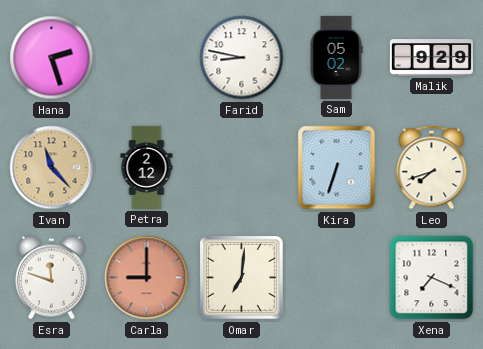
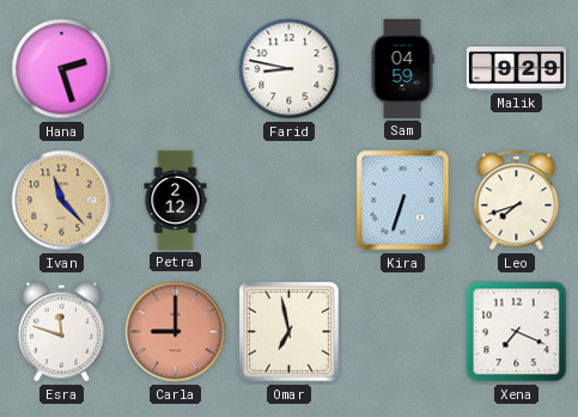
Sam: 05:02 -> 04:59
Omar: 7:01 -> 6:58
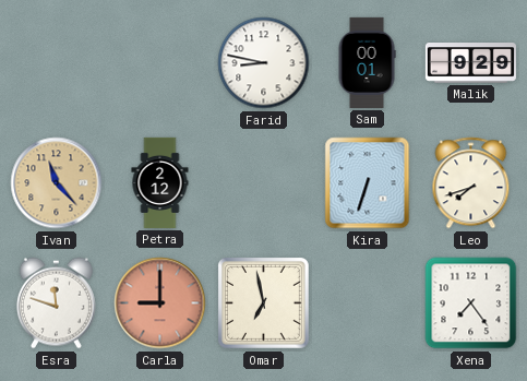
Hana: 2:27 -> none
Sam: 04:59 -> 00:01
Xena: 7:19 -> 7:24
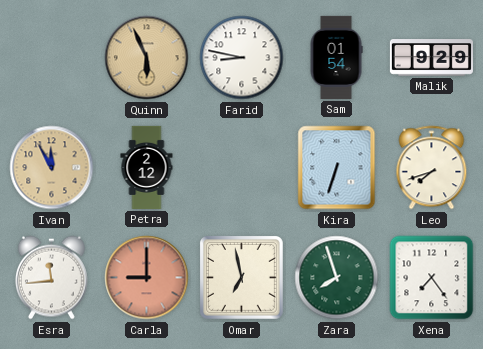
Quinn: none -> 5:56
Sam: 00:01 -> 01:54
Ivan: 11:23 -> 11:55
Esra: 11:48 -> 11:44
Zara: none -> 7:57
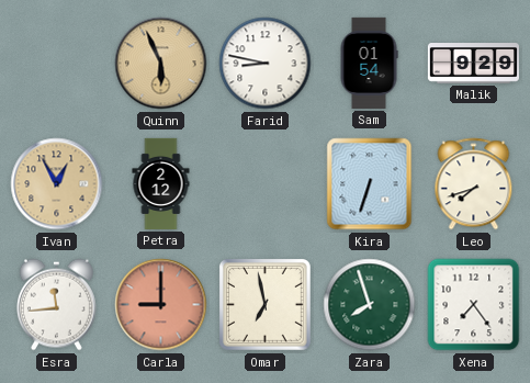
Ivan: 11:55 -> 12:55
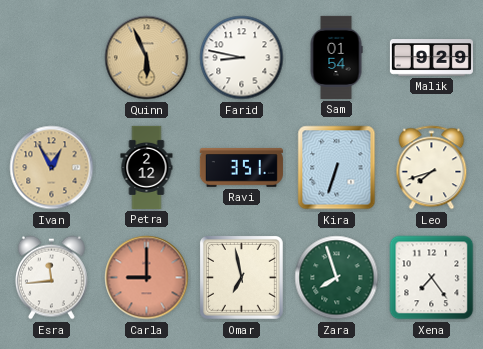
Ravi: none -> 3:51
